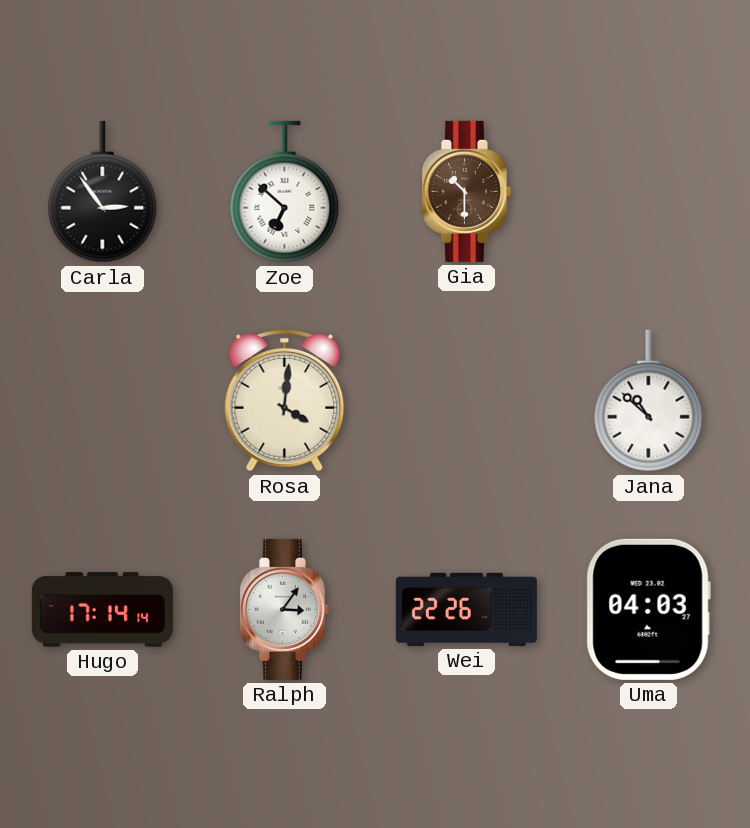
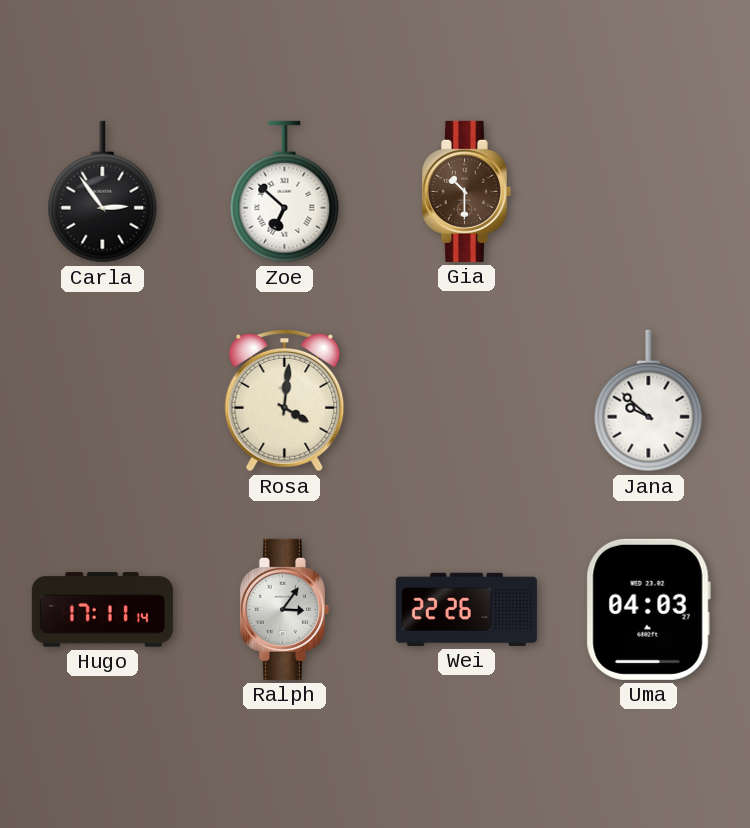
Jana: 10:52 -> 9:52
Hugo: 17:14 -> 17:11
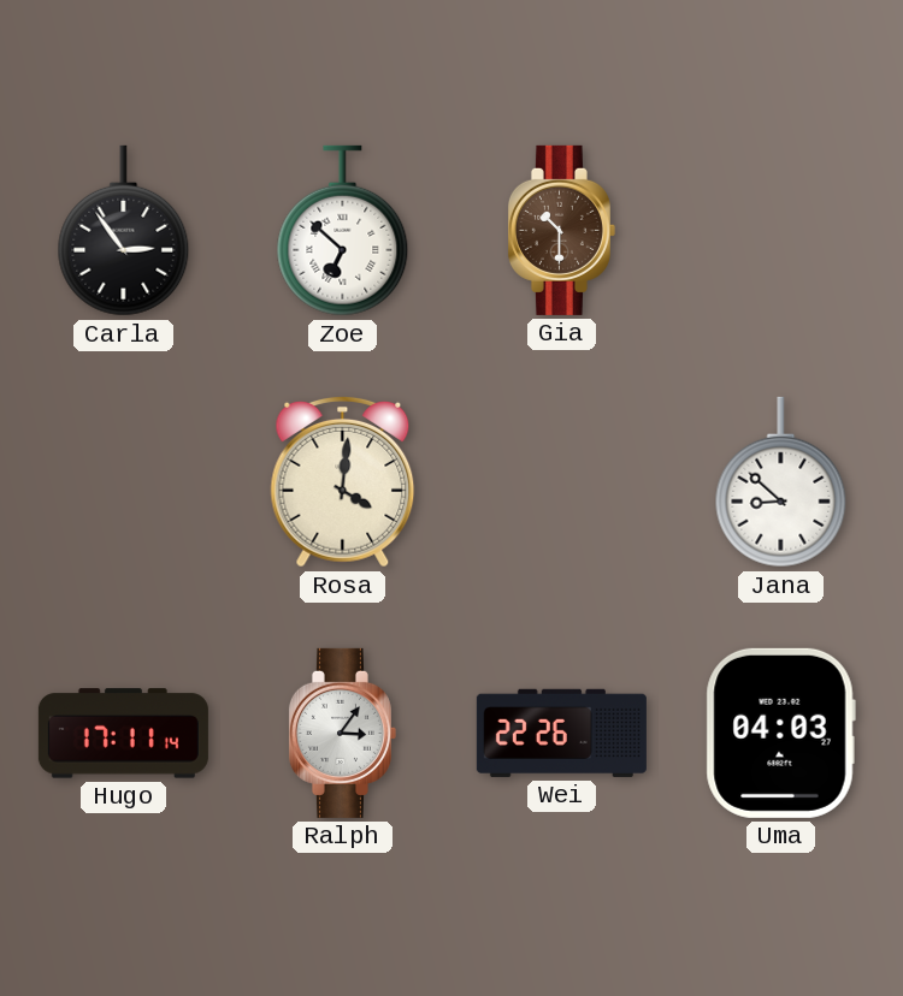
Jana: 9:52 -> 8:52
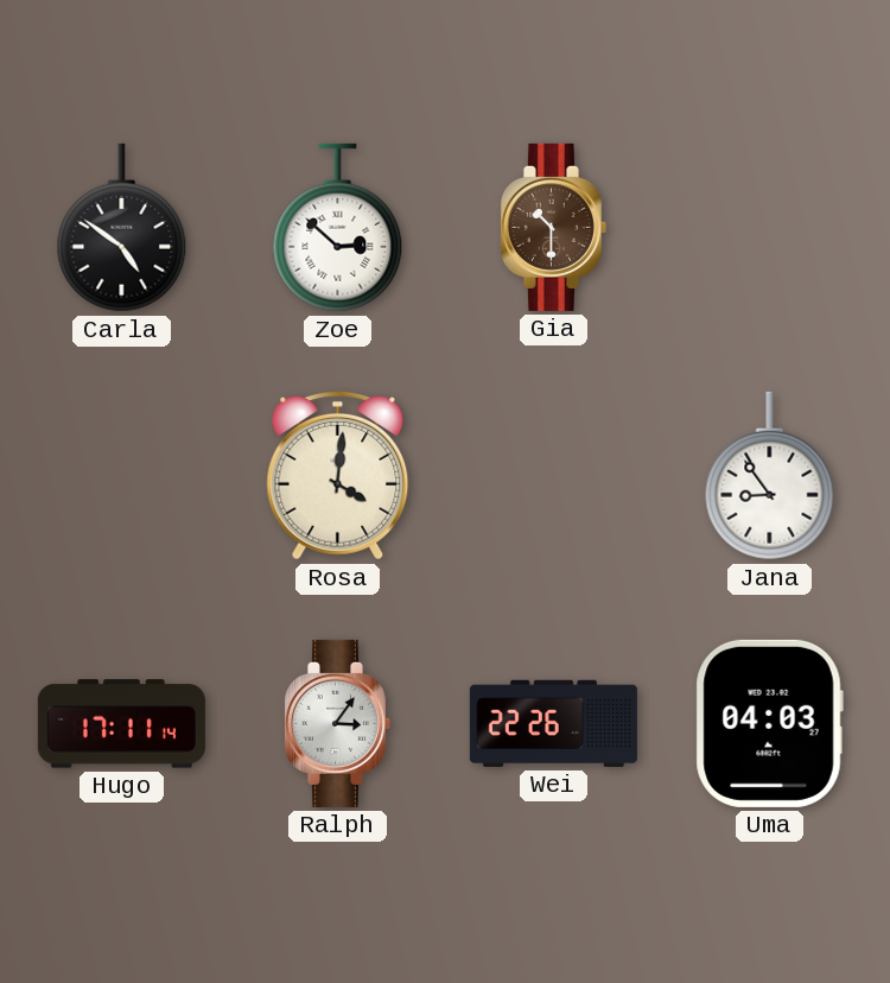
Carla: 2:54 -> 4:51
Zoe: 6:52 -> 2:52
Jana: 8:52 -> 8:54
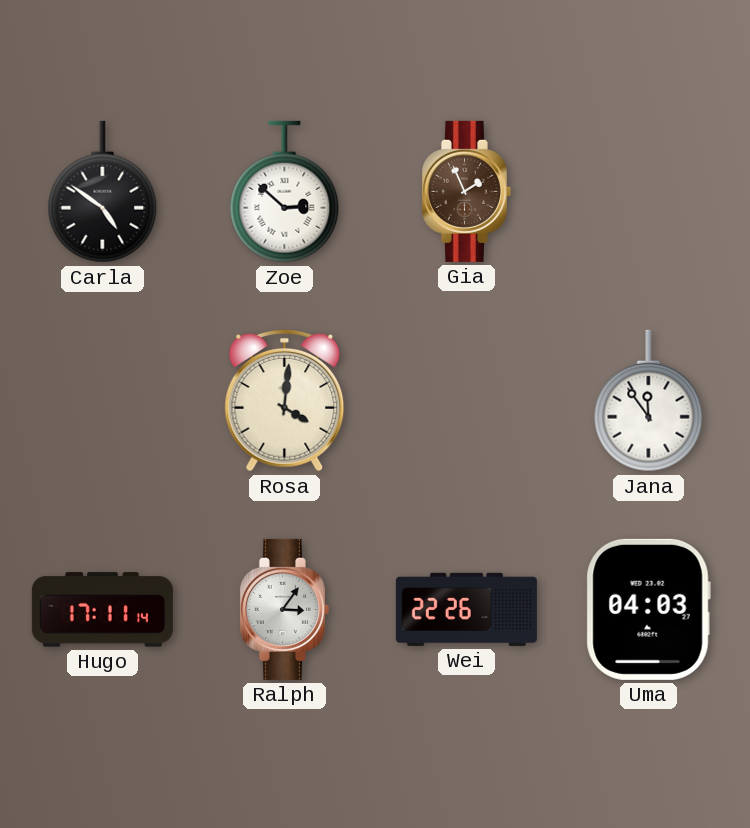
Gia: 10:30 -> 1:56
Jana: 8:54 -> 11:54
